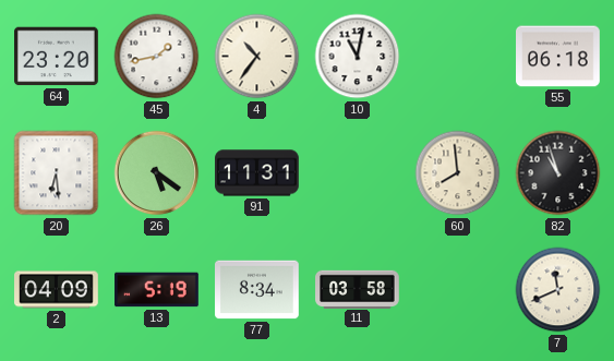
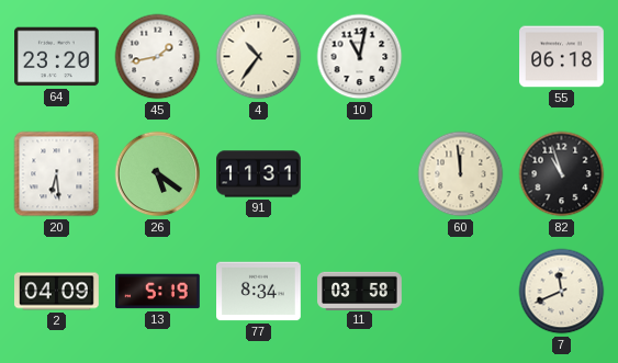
60: 7:59 -> 11:59
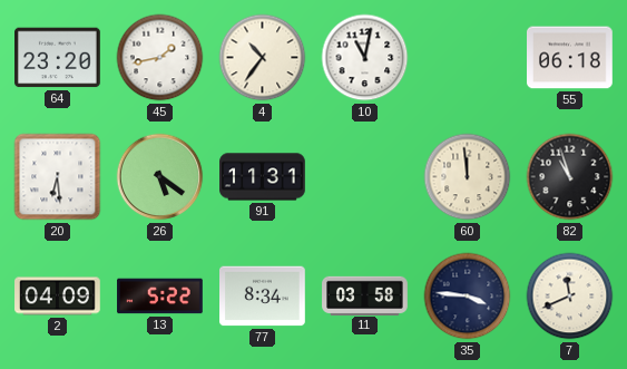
13: 5:19 -> 5:22
35: none -> 3:46
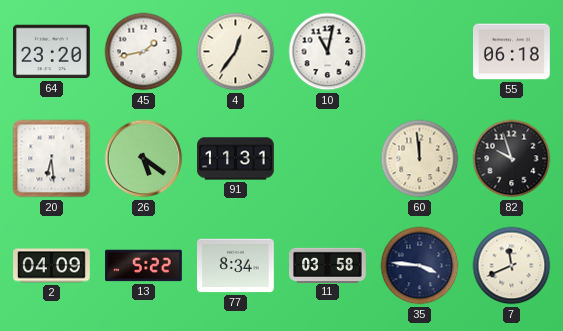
4: 10:36 -> 12:36
82: 10:57 -> 9:57
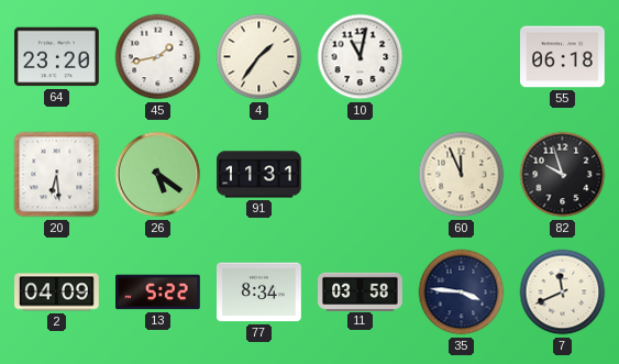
4: 12:36 -> 1:36
60: 11:59 -> 11:56
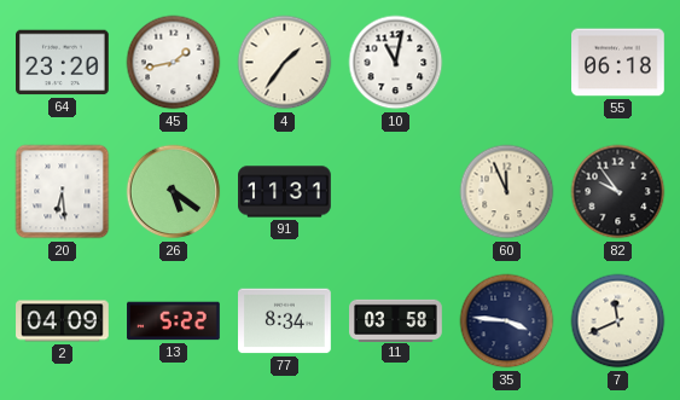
82: 9:57 -> 9:54
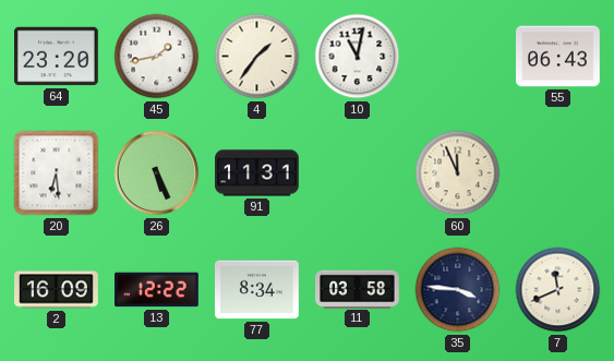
55: 06:18 -> 06:43
26: 5:21 -> 5:26
82: 9:54 -> none
2: 04:09 -> 16:09
13: 5:22 -> 12:22
